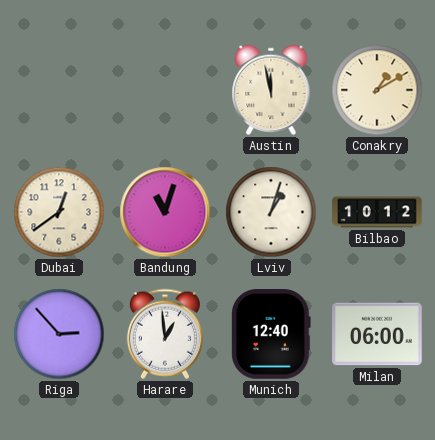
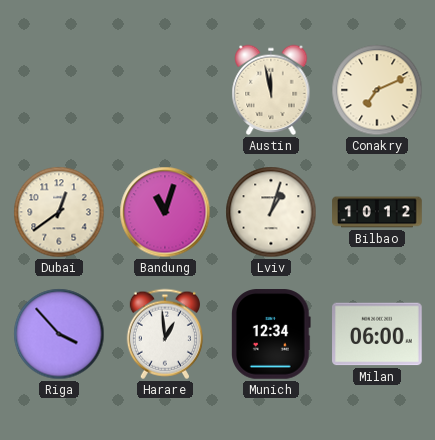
Conakry: 1:10 -> 7:11
Riga: 2:53 -> 3:53
Munich: 12:40 -> 12:34
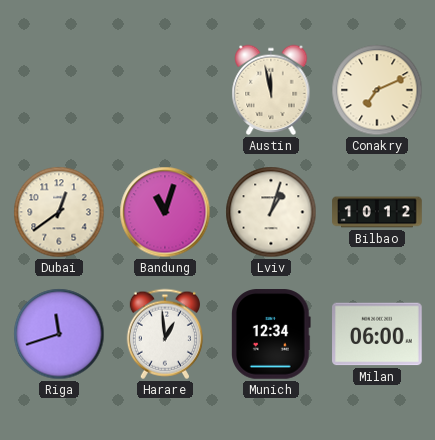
Riga: 3:53 -> 11:42
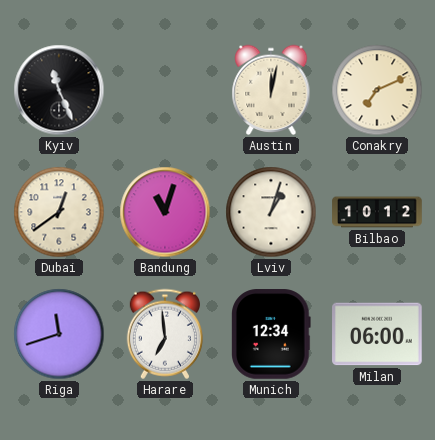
Kyiv: none -> 11:26
Austin: 11:58 -> 12:02
Harare: 12:59 -> 6:59
